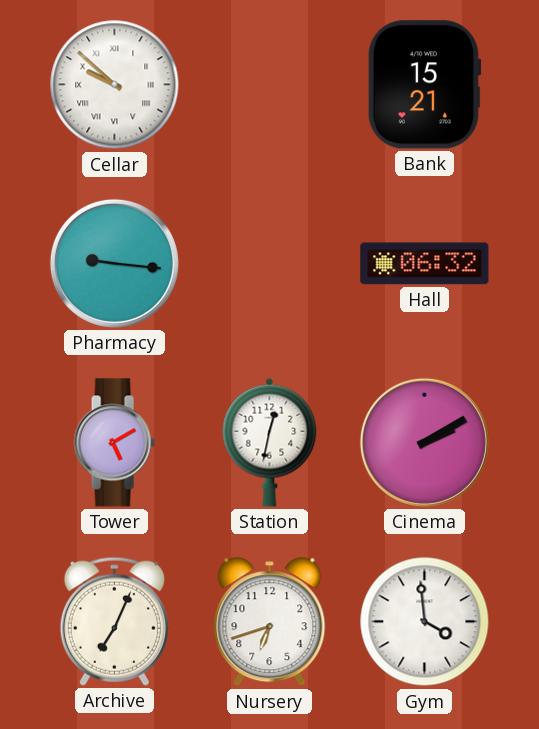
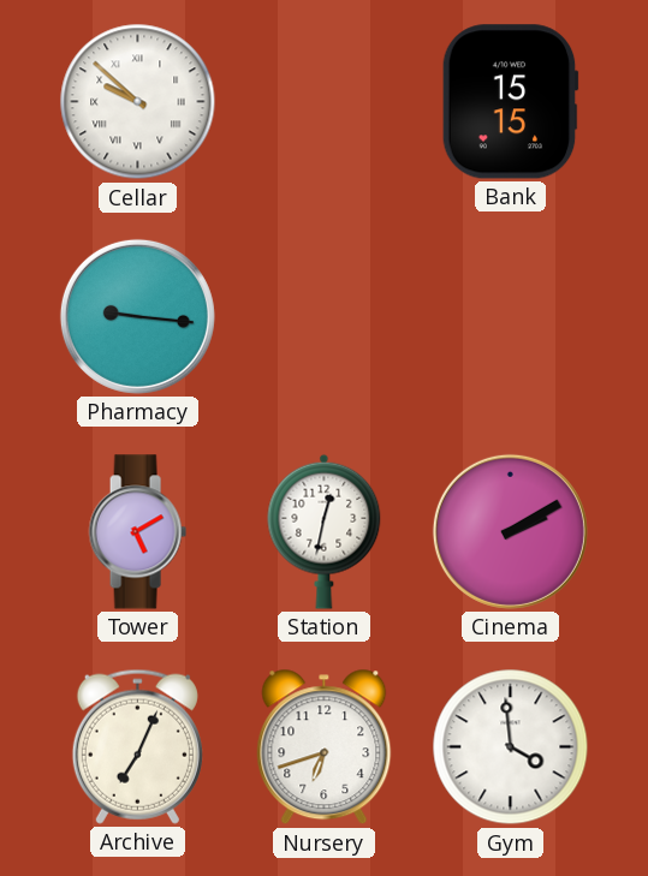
Bank: 15:21 -> 15:15
Hall: 06:32 -> none
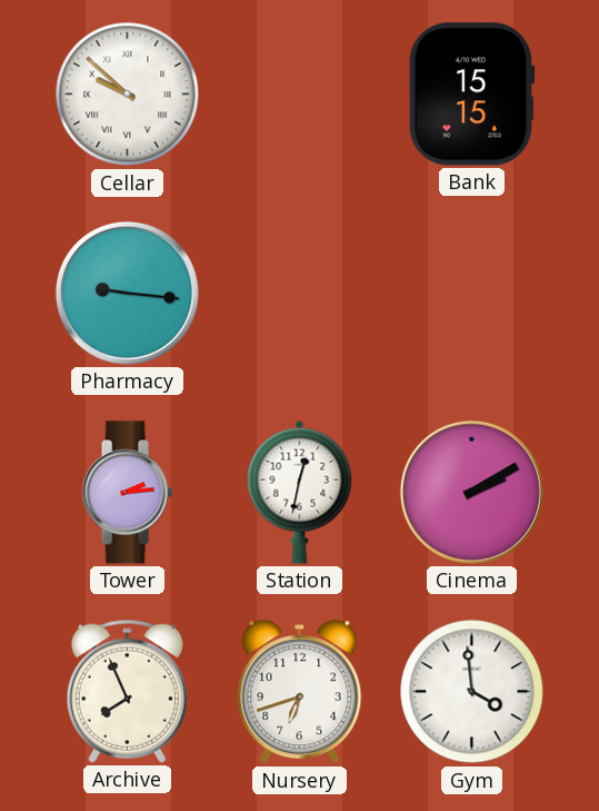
Tower: 5:10 -> 2:14
Archive: 7:04 -> 7:56
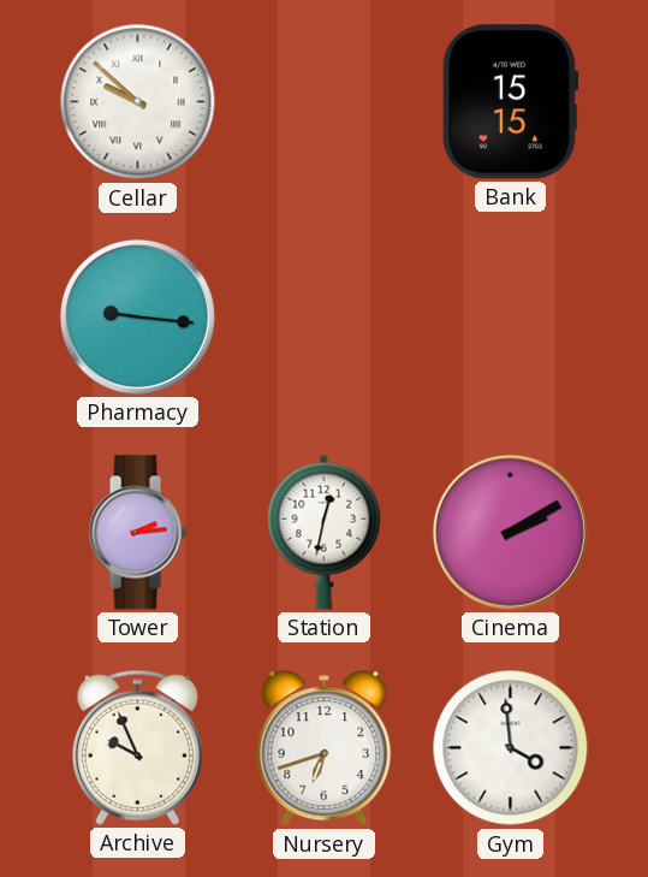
Archive: 7:56 -> 9:56
